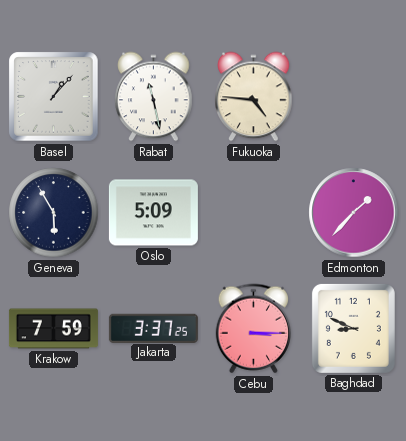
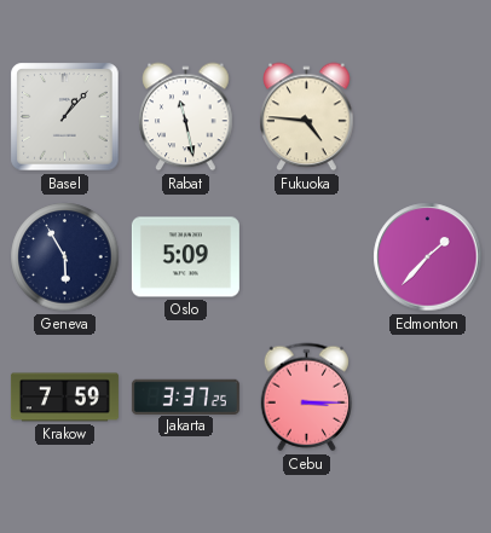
Baghdad: 8:49 -> none
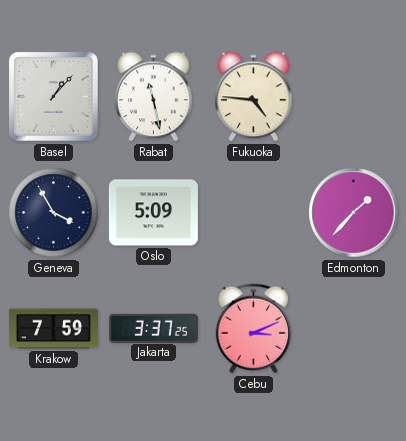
Geneva: 5:55 -> 3:55
Cebu: 3:15 -> 3:11
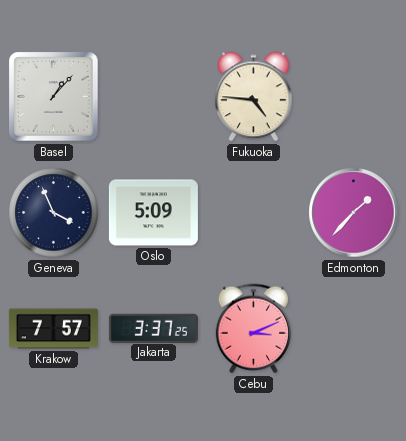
Rabat: 11:28 -> none
Geneva: 3:55 -> 3:56
Krakow: 7:59 -> 7:57
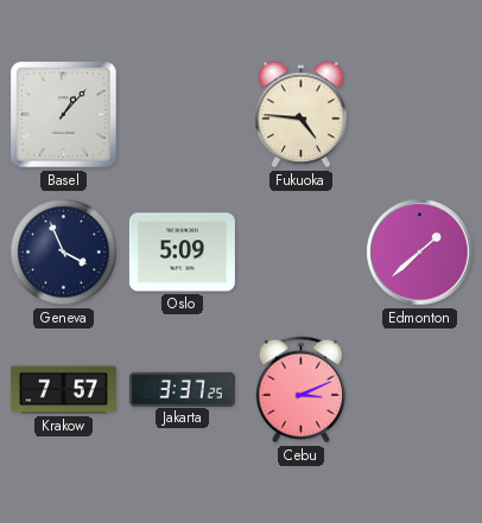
Edmonton: 1:37 -> 1:38
